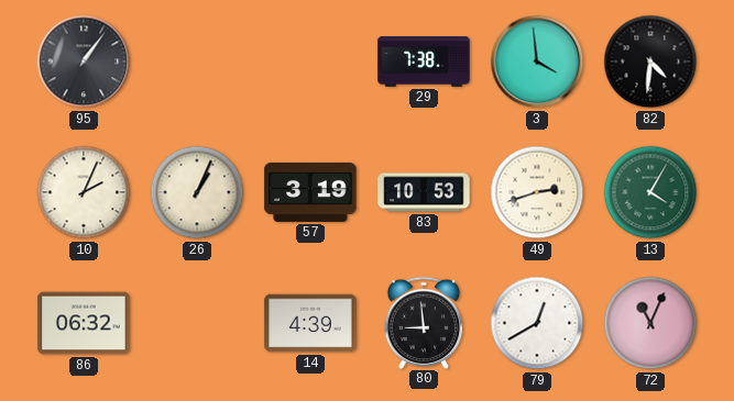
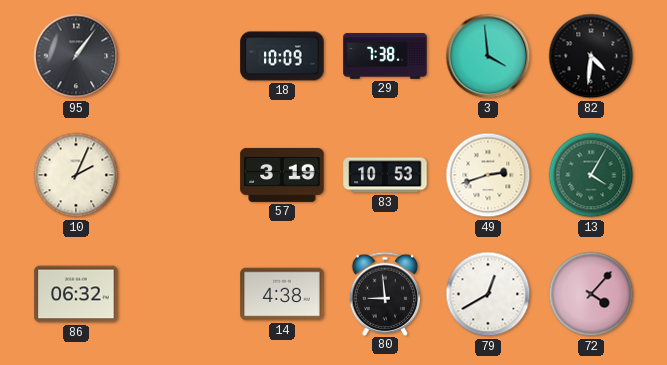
18: none -> 10:09
26: 1:04 -> none
14: 4:39 -> 4:38
72: 11:04 -> 4:07
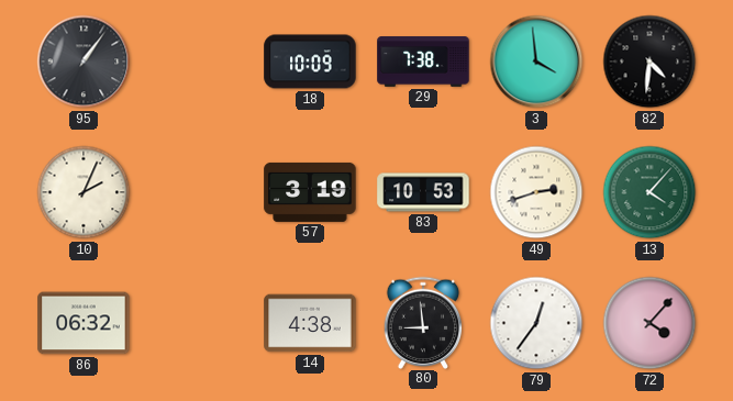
13: 4:05 -> 4:07
79: 12:40 -> 12:36
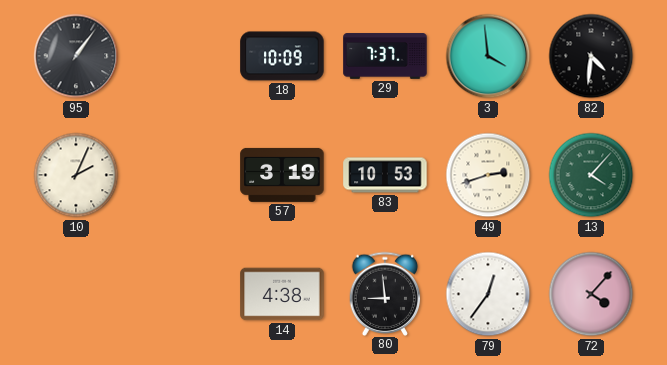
29: 7:38 -> 7:37
86: 06:32 -> none
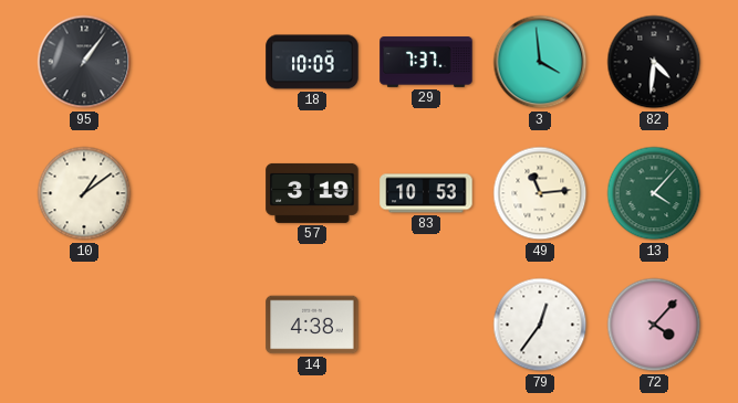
10: 2:04 -> 1:09
49: 2:42 -> 11:14
80: 8:59 -> none
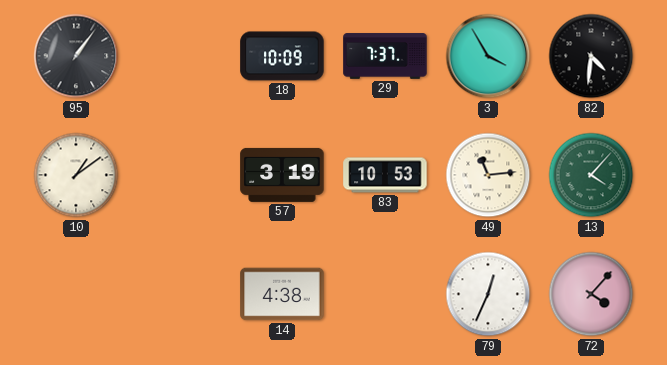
3: 3:59 -> 3:55
79: 12:36 -> 12:34
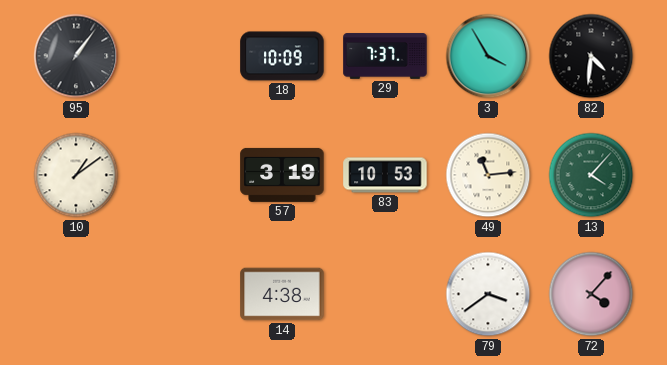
79: 12:34 -> 3:39
